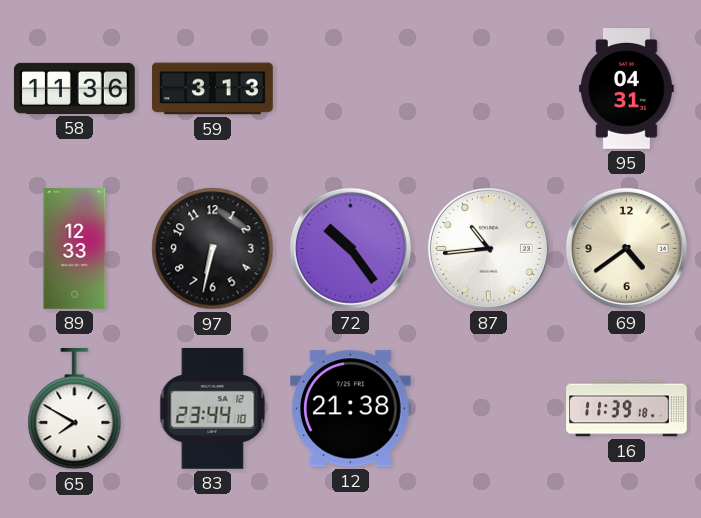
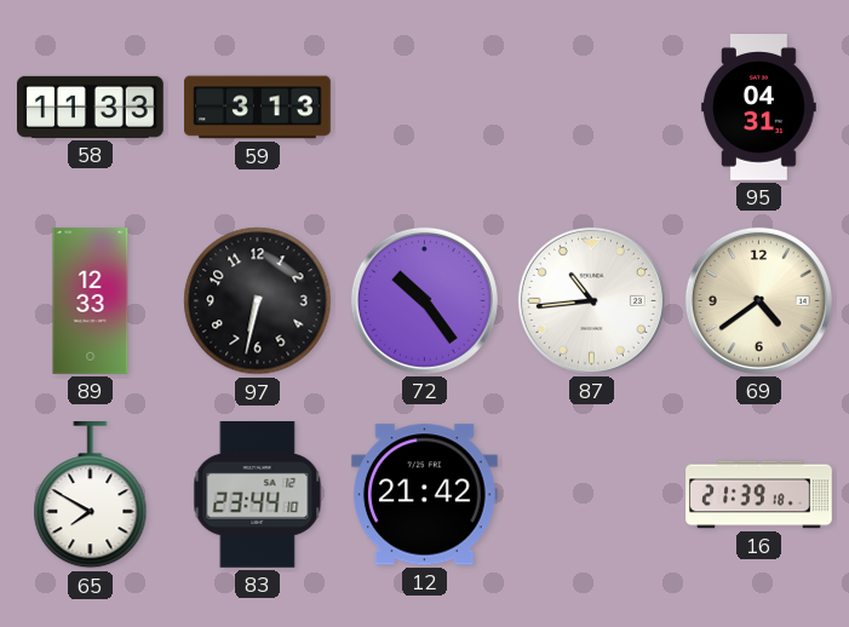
58: 11:36 -> 11:33
12: 21:38 -> 21:42
16: 11:39 -> 21:39
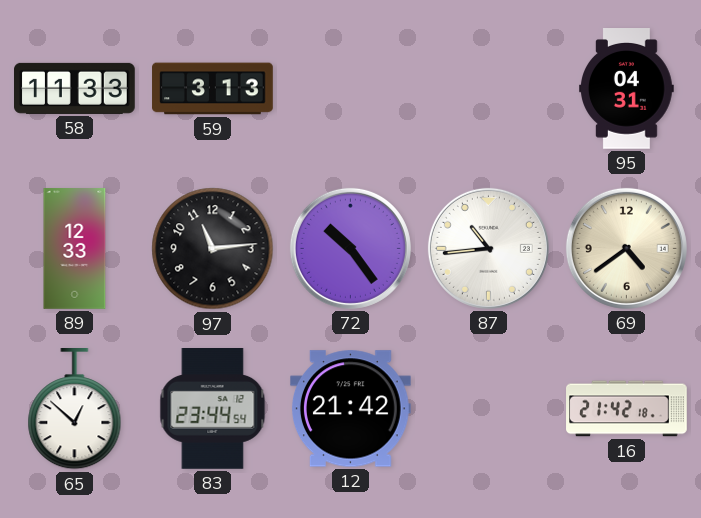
97: 6:32 -> 11:14
65: 7:50 -> 12:52
83: 23:44:10 -> 23:44:54
16: 21:39 -> 21:42
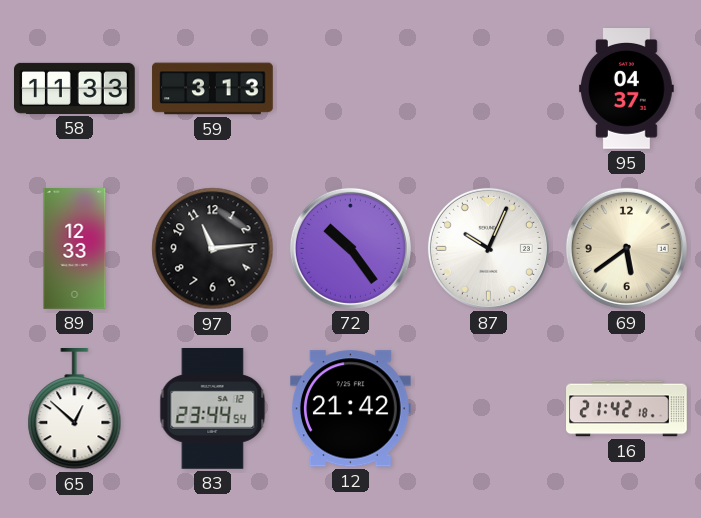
95: 04:31 -> 04:37
87: 10:44 -> 10:04
69: 4:39 -> 5:39
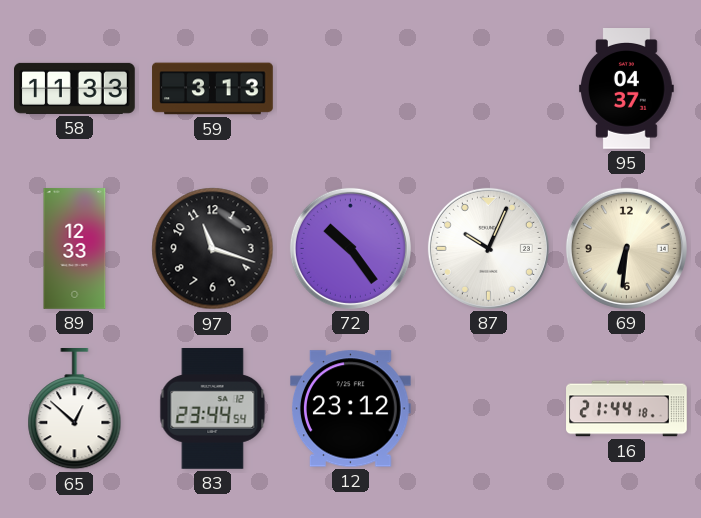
97: 11:14 -> 11:18
69: 5:39 -> 6:31
12: 21:42 -> 23:12
16: 21:42 -> 21:44
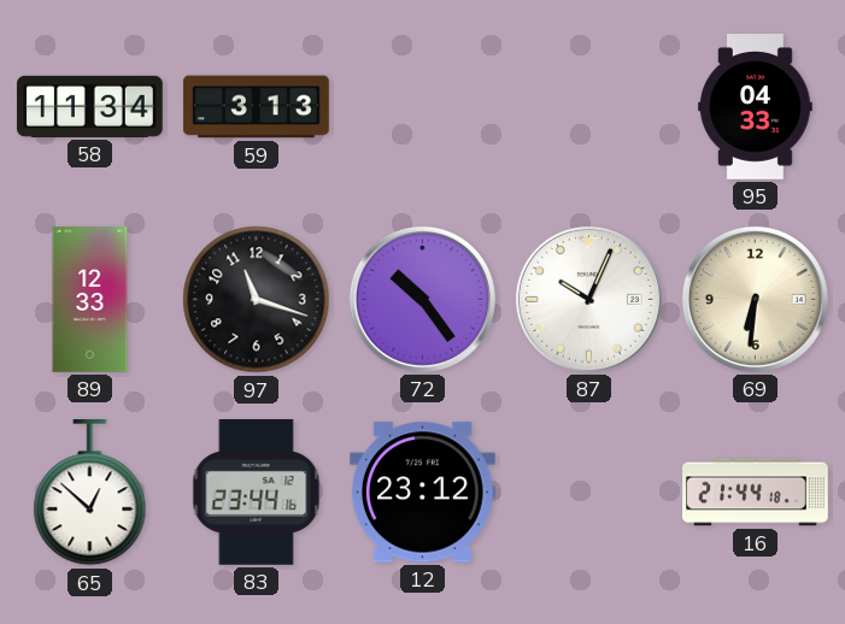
58: 11:33 -> 11:34
95: 04:37 -> 04:33
83: 23:44:54 -> 23:44:16
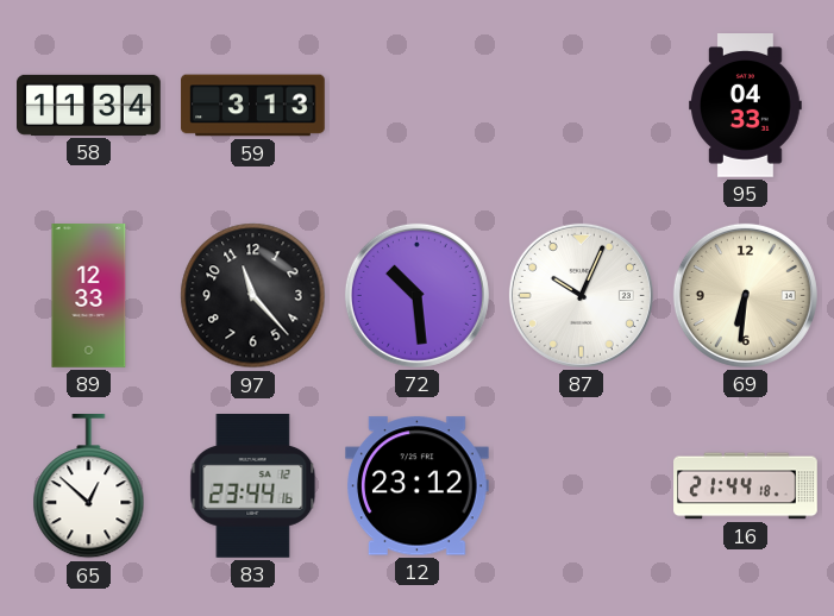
97: 11:18 -> 11:23
72: 10:24 -> 10:29
